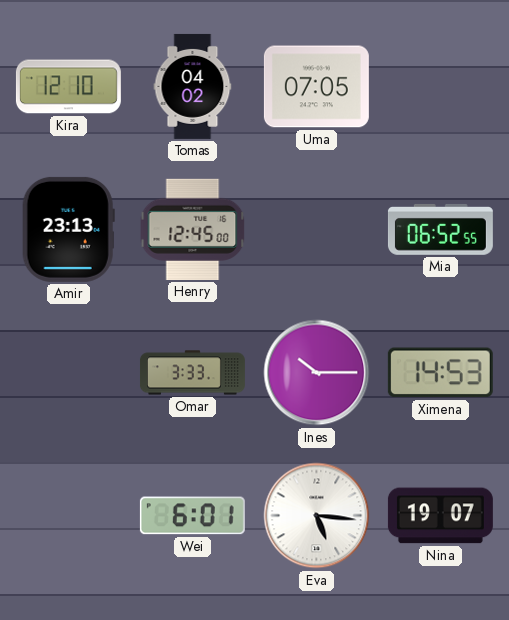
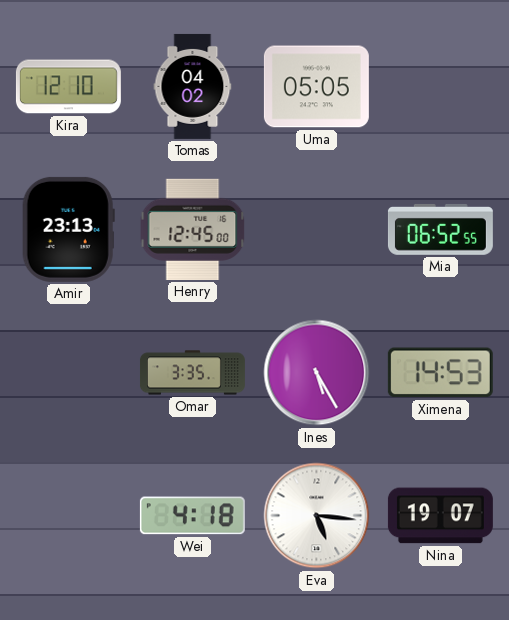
Uma: 07:05 -> 05:05
Omar: 3:33 -> 3:35
Ines: 10:15 -> 5:25
Wei: 6:01 -> 4:18
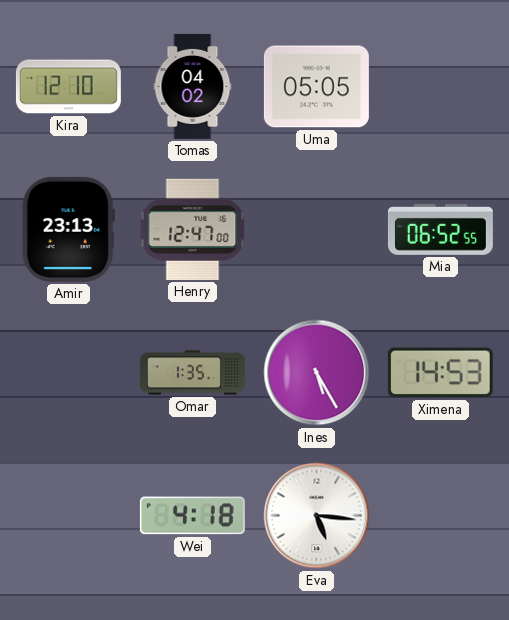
Henry: 12:45 -> 12:47
Omar: 3:35 -> 1:35
Nina: 19:07 -> none
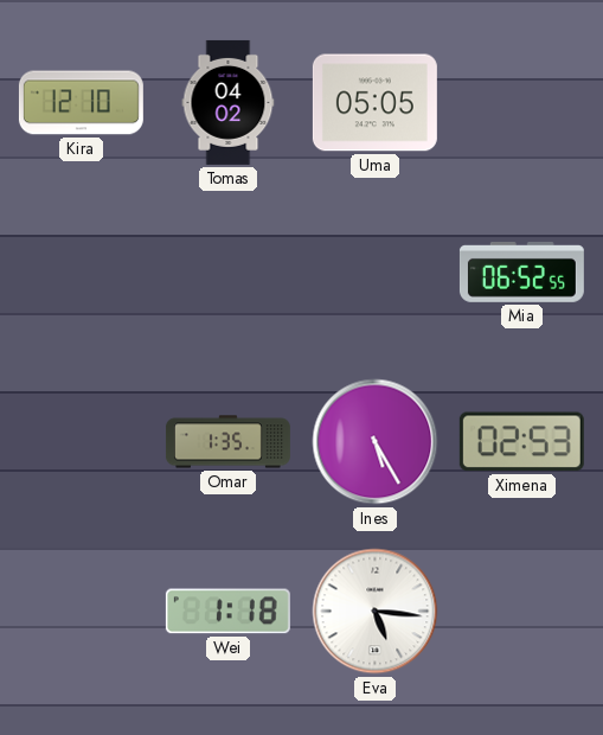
Amir: 23:13 -> none
Henry: 12:47 -> none
Ximena: 14:53 -> 02:53
Wei: 4:18 -> 1:18
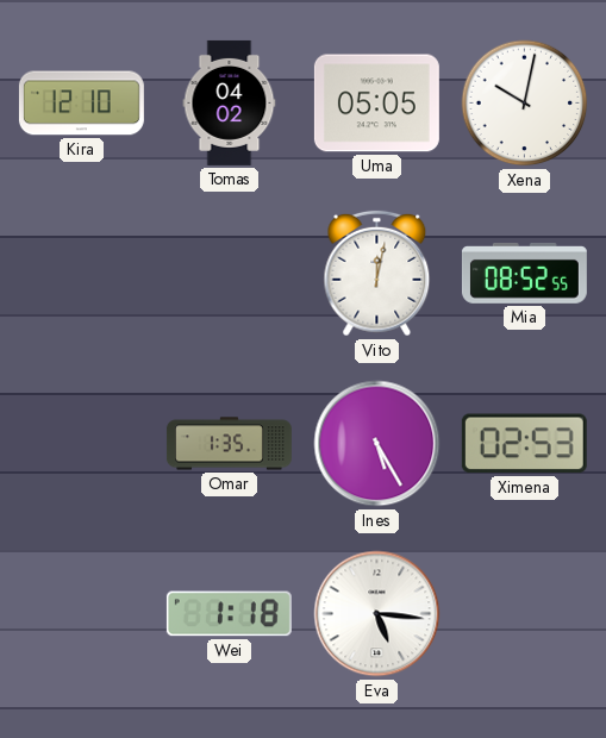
Xena: none -> 10:02
Vito: none -> 12:02
Mia: 06:52 -> 08:52
